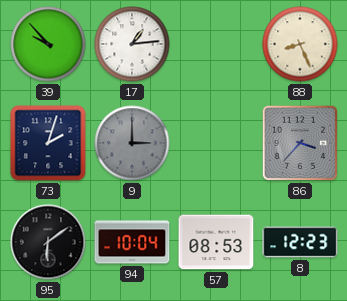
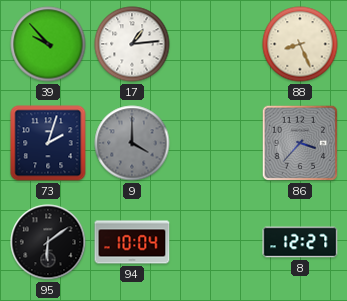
9: 3:00 -> 4:00
57: 08:53 -> none
8: 12:23 -> 12:27
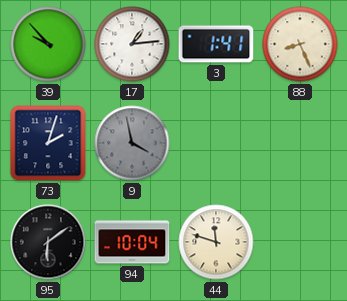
3: none -> 1:41
9: 4:00 -> 3:58
86: 3:37 -> none
44: none -> 11:48
8: 12:27 -> none
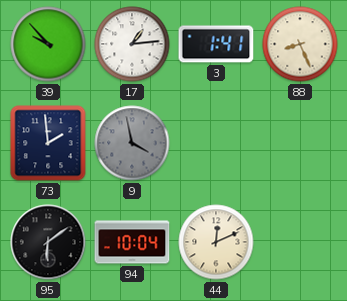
73: 2:03 -> 1:59
44: 11:48 -> 12:11
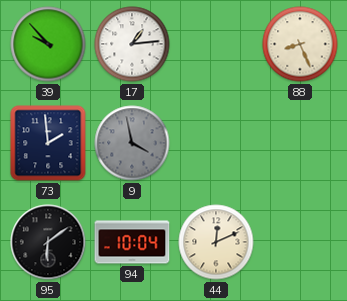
3: 1:41 -> none
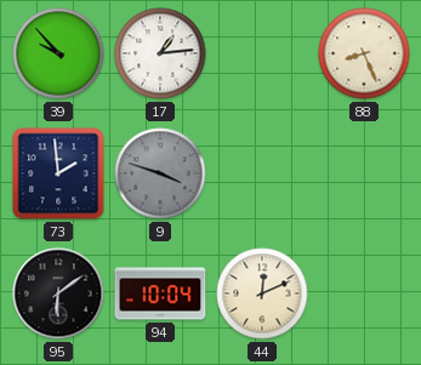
9: 3:58 -> 3:48
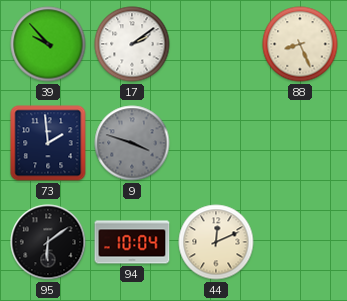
17: 1:14 -> 2:09
